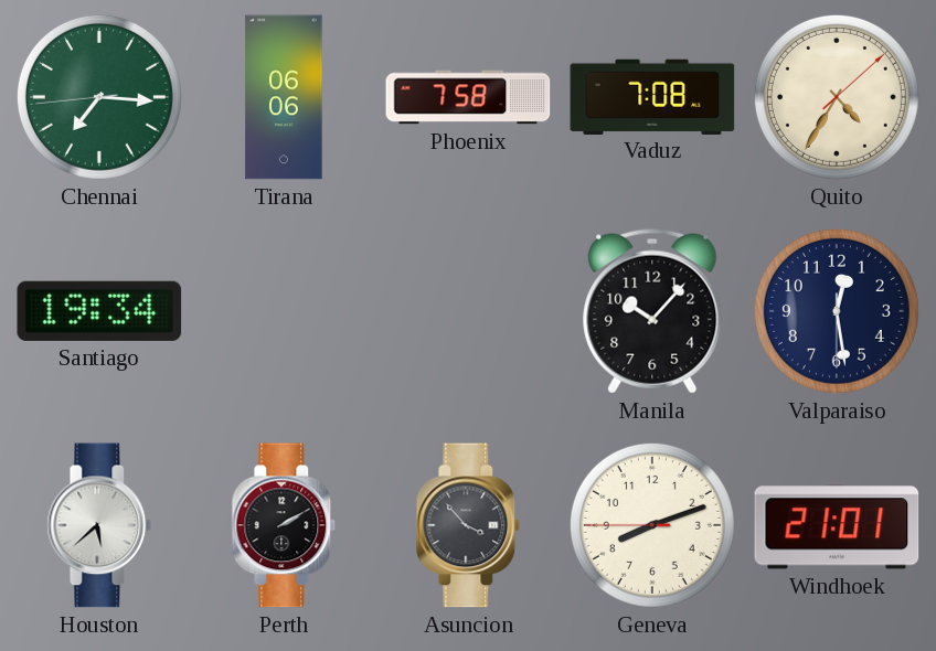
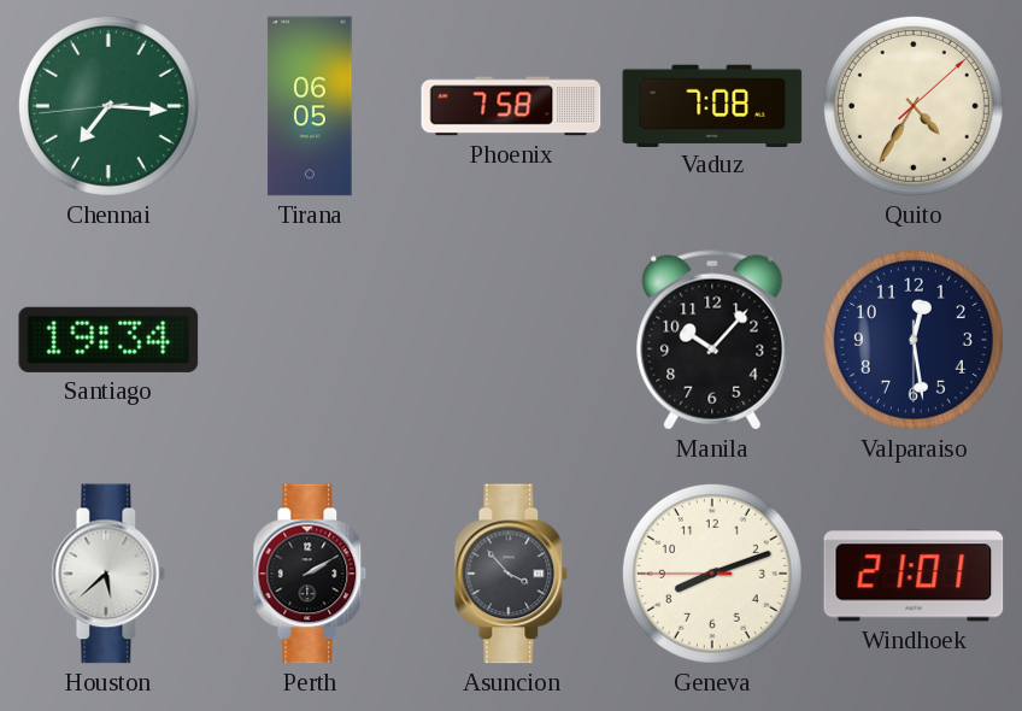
Tirana: 06:06 -> 06:05
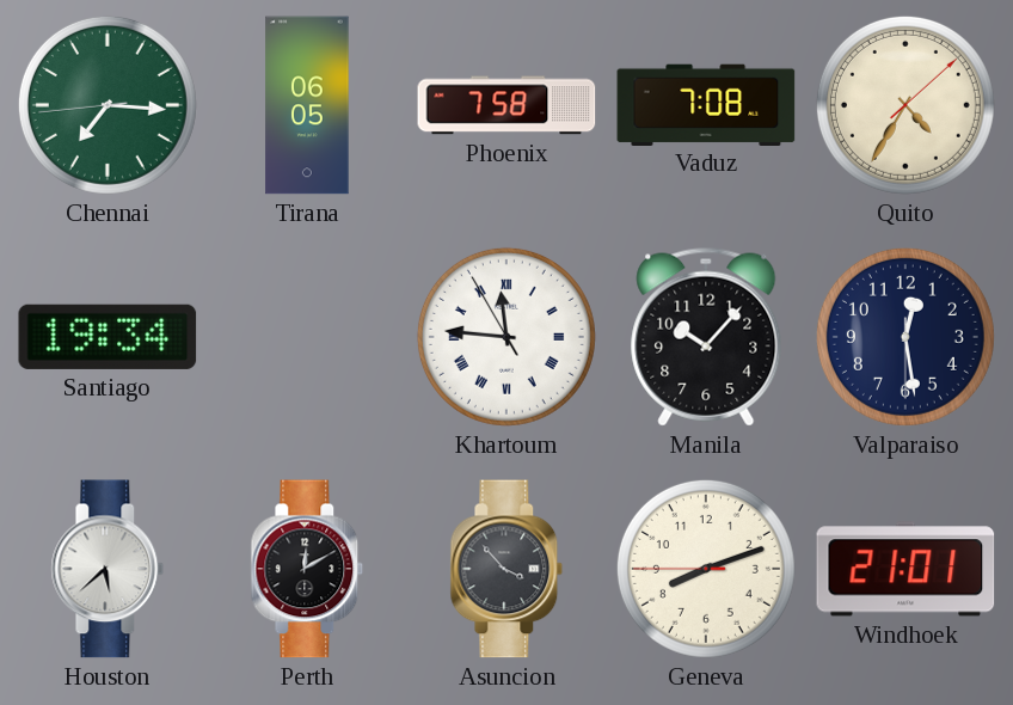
Khartoum: none -> 11:45
Perth: 2:10 -> 12:10
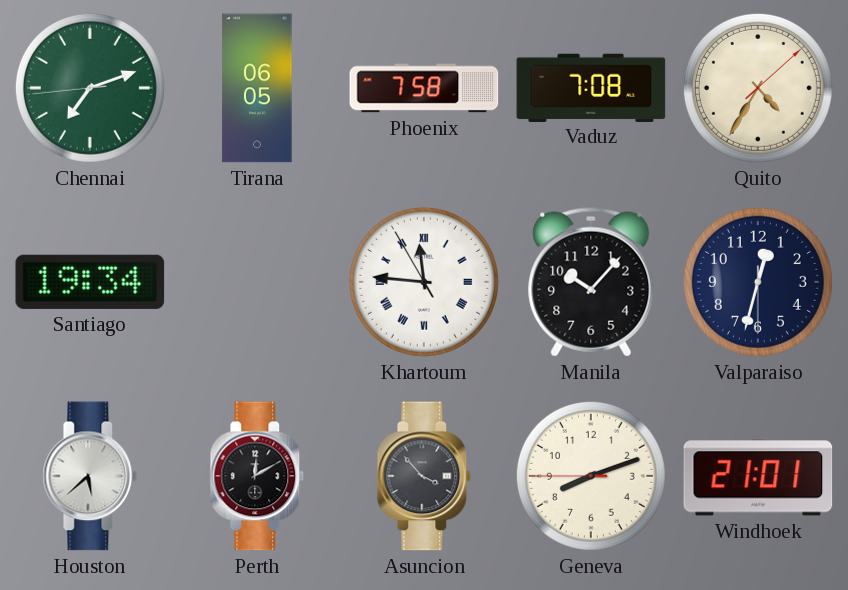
Chennai: 7:15 -> 7:11
Valparaiso: 12:28 -> 12:32
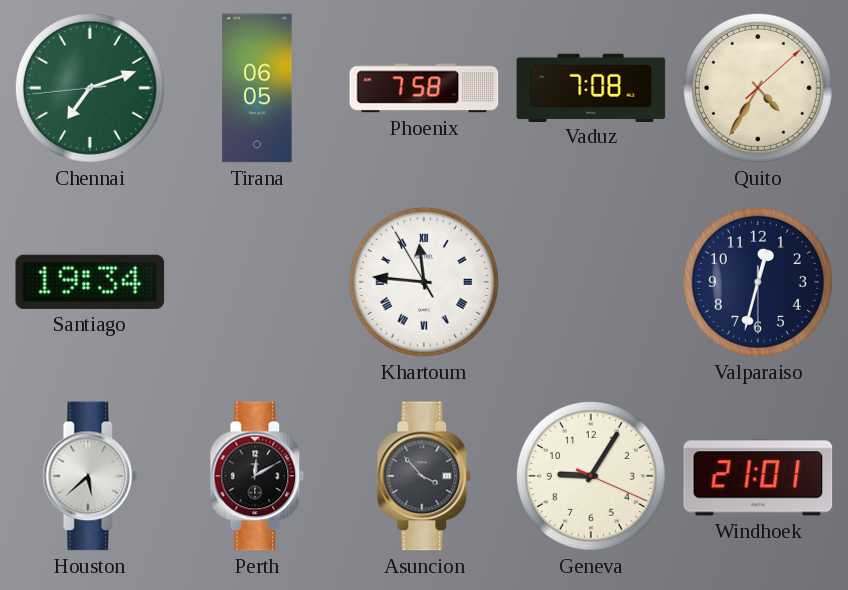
Manila: 10:07 -> none
Geneva: 8:11 -> 9:05
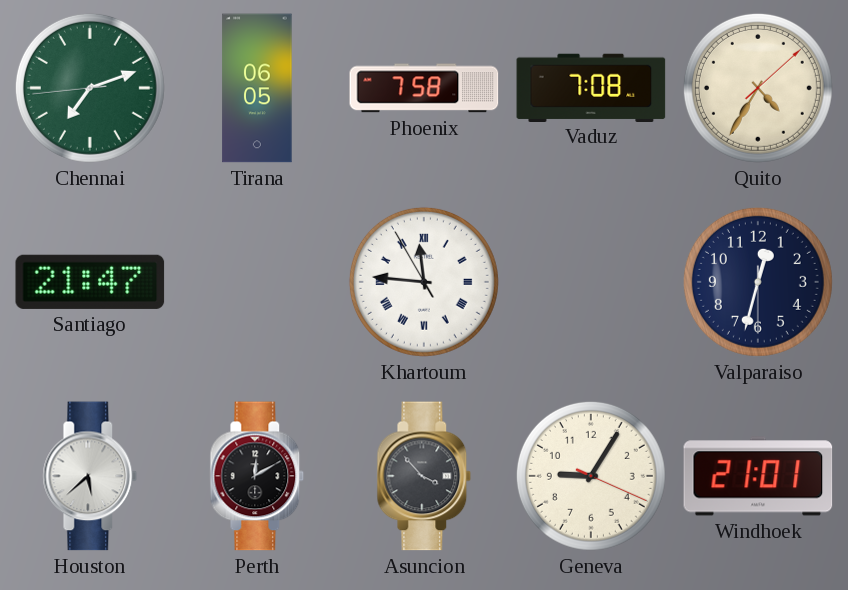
Santiago: 19:34 -> 21:47
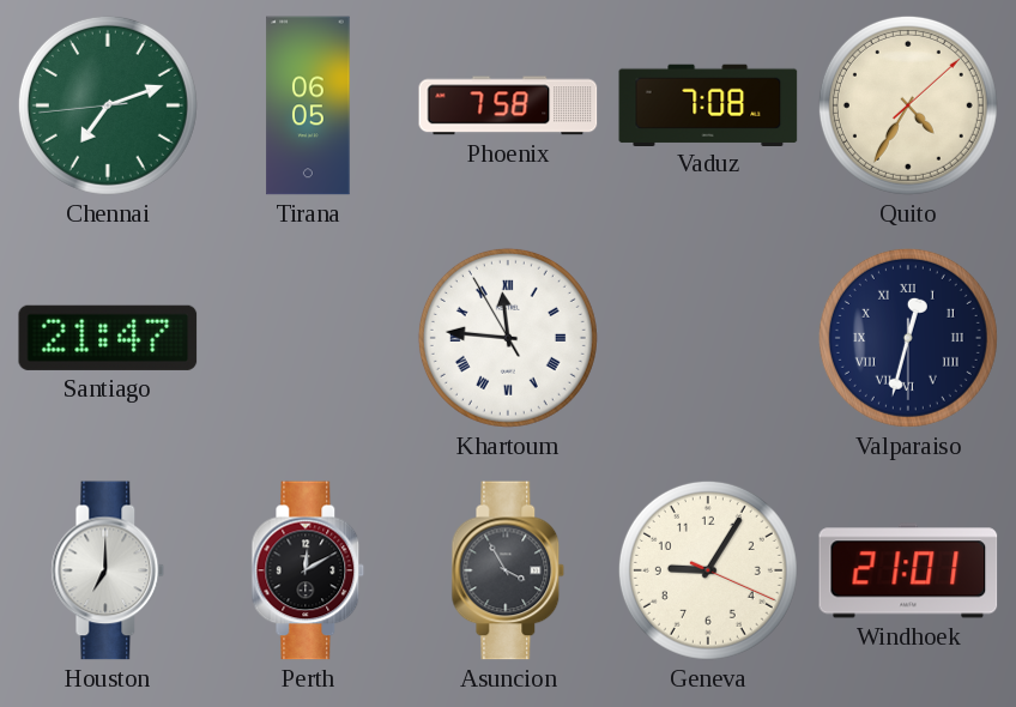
Valparaiso numerals: Arabic -> Roman
Houston: 5:38 -> 7:00
Asuncion: 3:53 -> 3:55
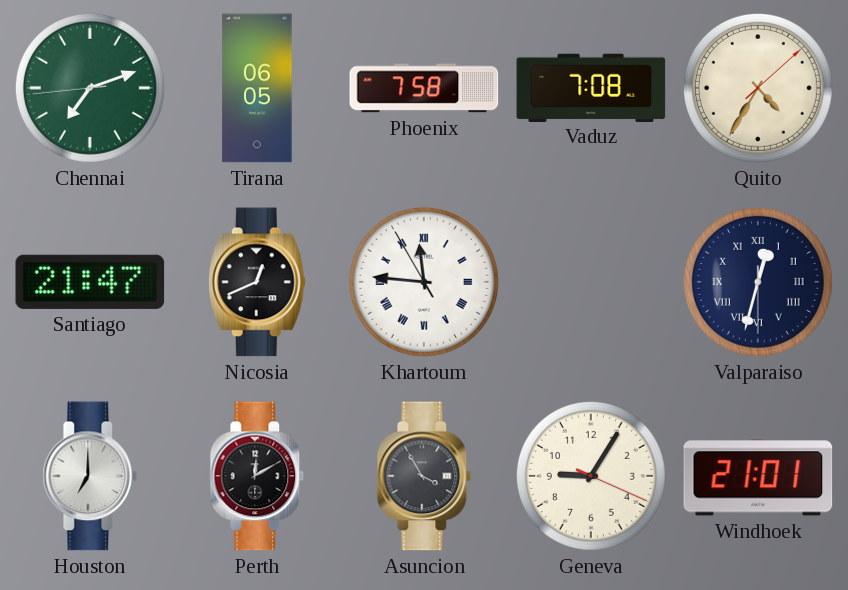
Nicosia: none -> 12:41
